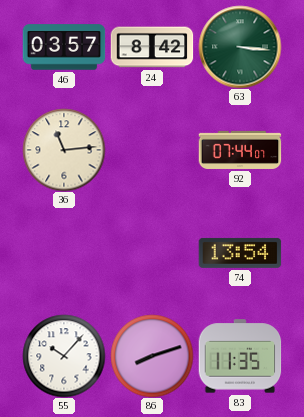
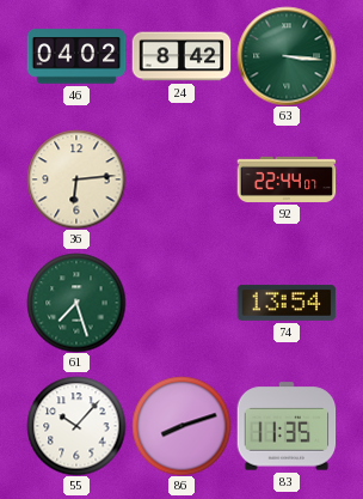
46: 03:57 -> 04:02
36: 11:14 -> 6:14
92: 07:44 -> 22:44
61: none -> 7:27
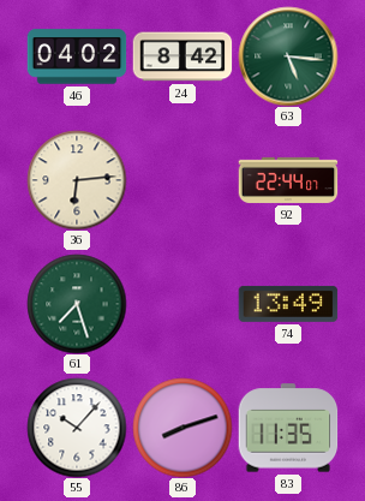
63: 3:16 -> 5:16
74: 13:54 -> 13:49
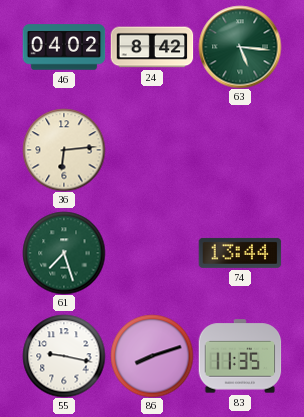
92: 22:44 -> none
74: 13:49 -> 13:44
55: 10:07 -> 9:17
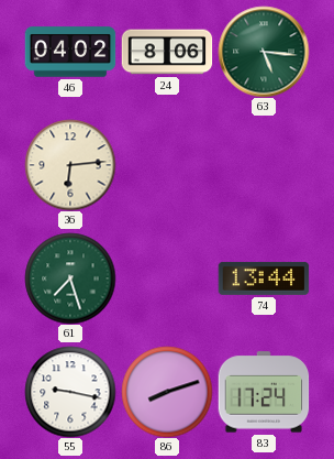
24: 8:42 -> 8:06
83: 11:35 -> 17:24
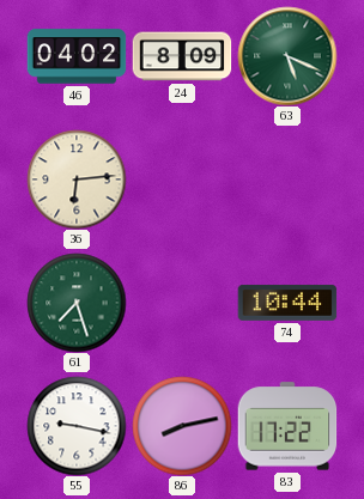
24: 8:06 -> 8:09
63: 5:16 -> 5:19
74: 13:44 -> 10:44
86: 8:12 -> 8:13
83: 17:24 -> 17:22
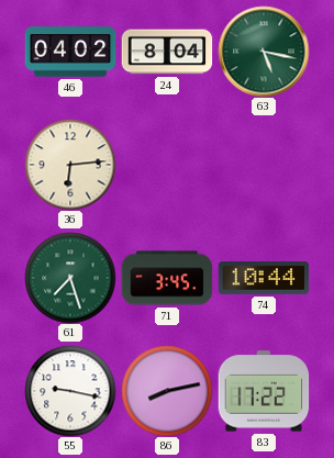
24: 8:09 -> 8:04
63: 5:19 -> 5:17
71: none -> 3:45
